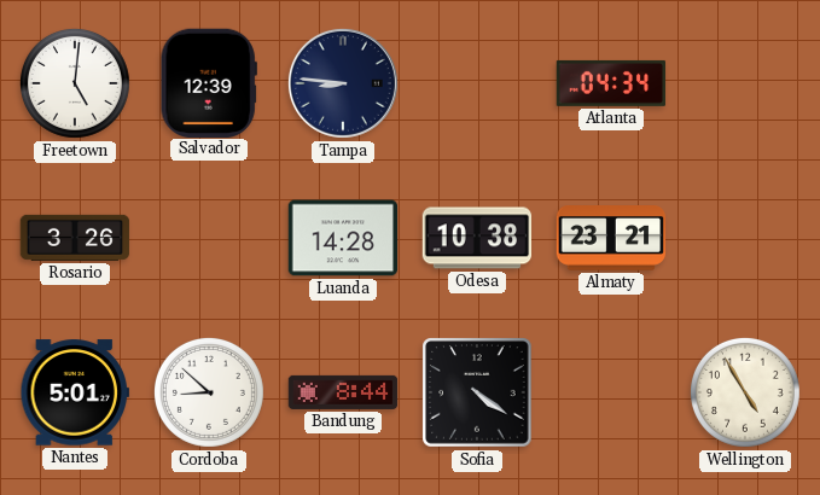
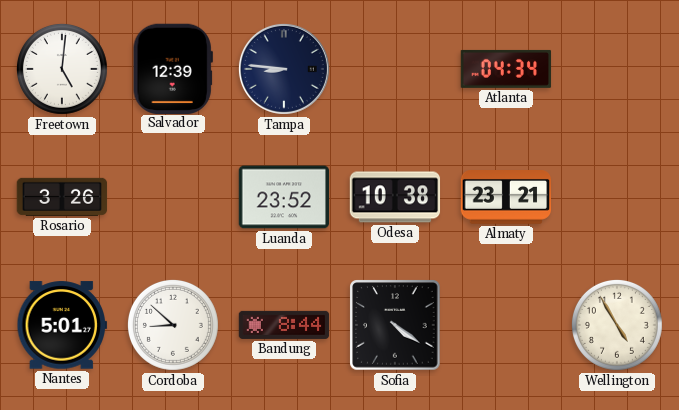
Luanda: 14:28 -> 23:52
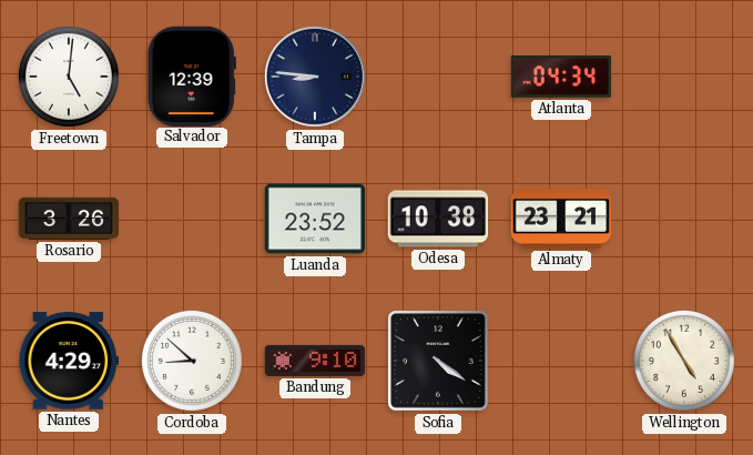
Nantes: 5:01 -> 4:29
Bandung: 8:44 -> 9:10
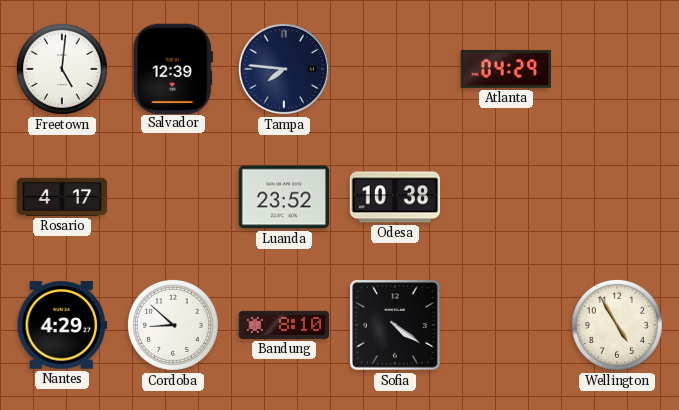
Tampa: 8:46 -> 7:46
Atlanta: 04:34 -> 04:29
Rosario: 3:26 -> 4:17
Almaty: 23:21 -> none
Bandung: 9:10 -> 8:10
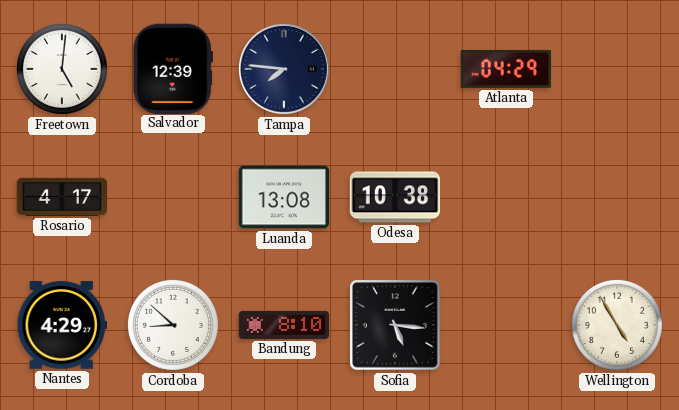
Luanda: 23:52 -> 13:08
Sofia: 4:21 -> 5:16
